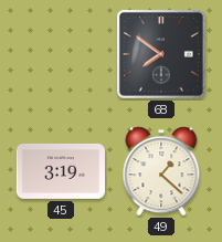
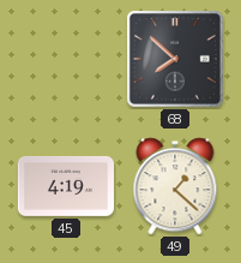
68: 7:51 -> 7:52
45: 3:19 -> 4:19
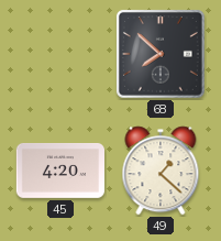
45: 4:19 -> 4:20
